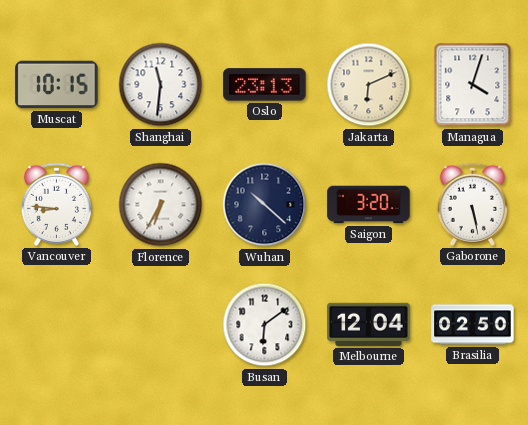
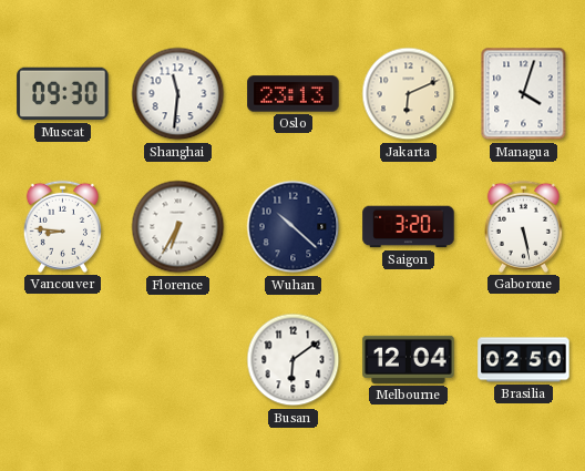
Muscat: 10:15 -> 09:30
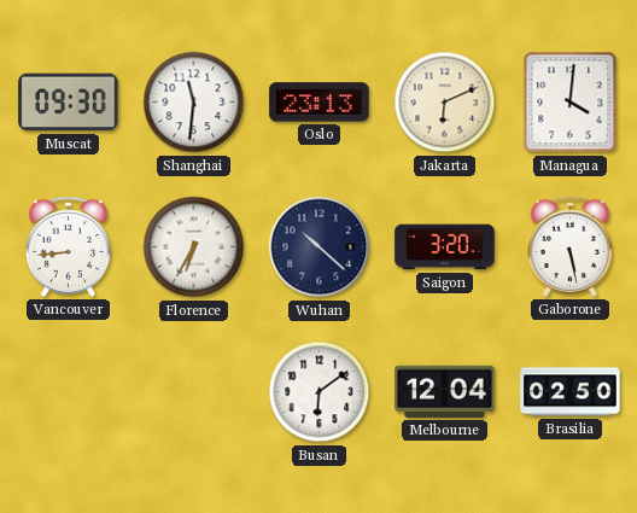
Managua: 4:03 -> 4:01
Vancouver: 8:46 -> 8:44
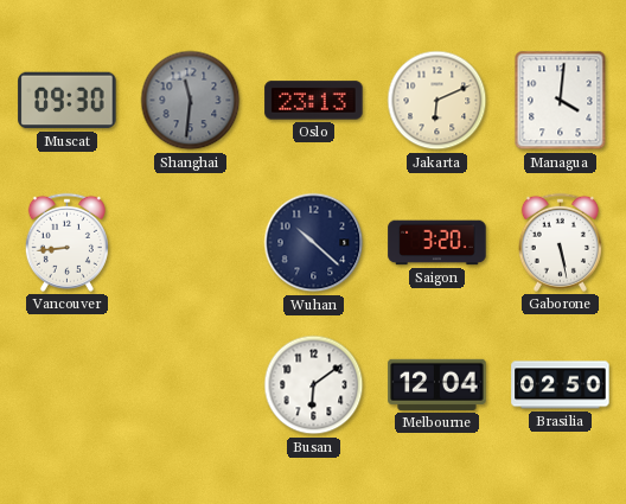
Shanghai dial: white -> grey
Florence: 6:35 -> none
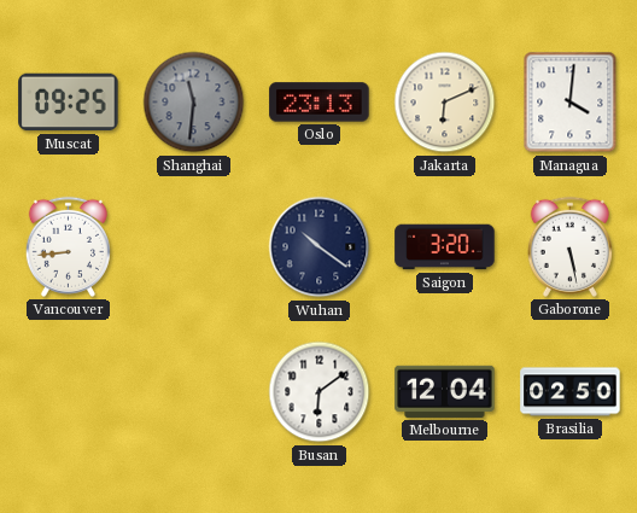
Muscat: 09:30 -> 09:25
Wuhan: 10:22 -> 10:21
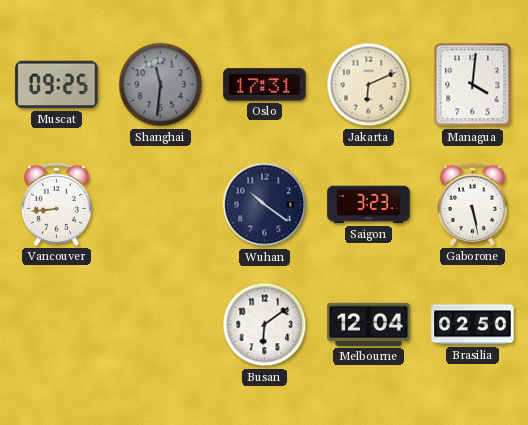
Oslo: 23:13 -> 17:31
Saigon: 3:20 -> 3:23
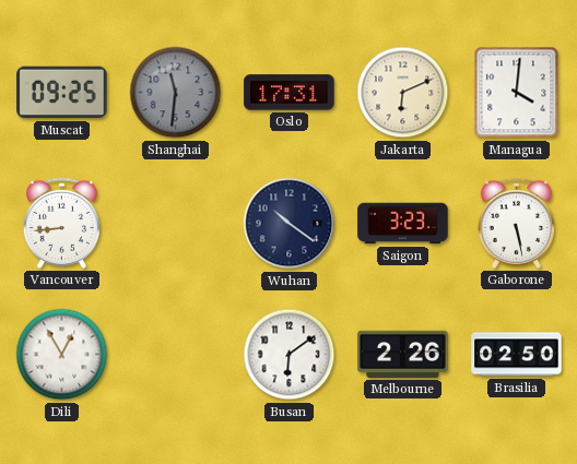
Dili: none -> 12:55
Melbourne: 12:04 -> 2:26
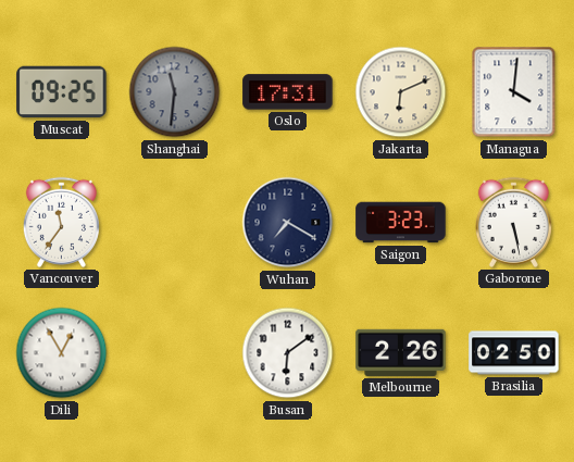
Vancouver: 8:44 -> 11:36
Wuhan: 10:21 -> 7:20
